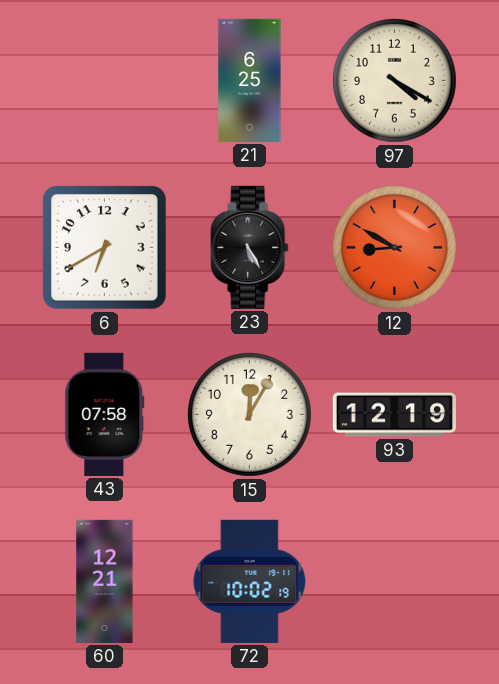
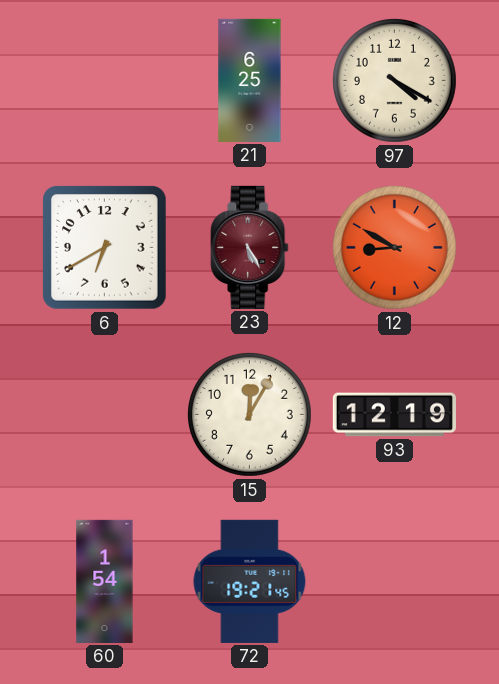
23 dial: black -> burgundy
43: 07:58 -> none
60: 12:21 -> 1:54
72: 10:02 -> 19:21
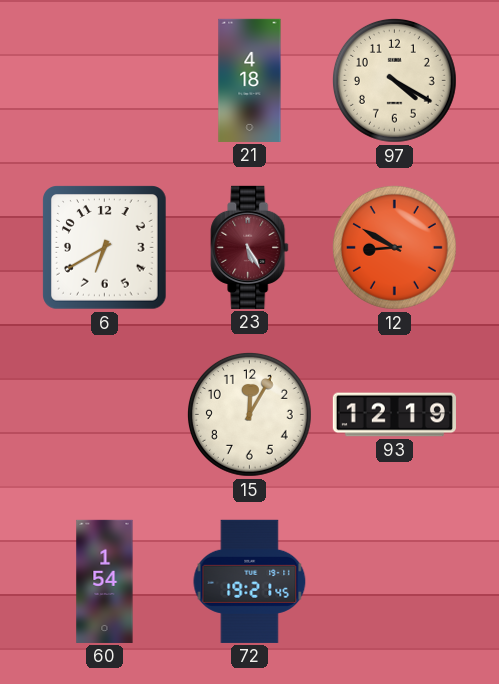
21: 6:25 -> 4:18
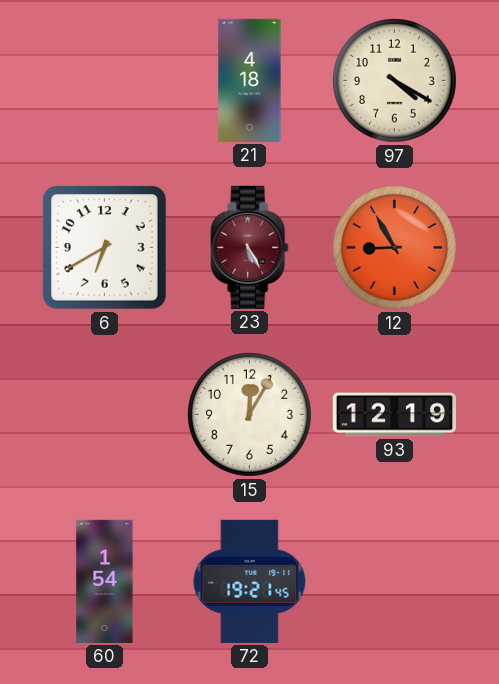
12: 8:50 -> 8:55
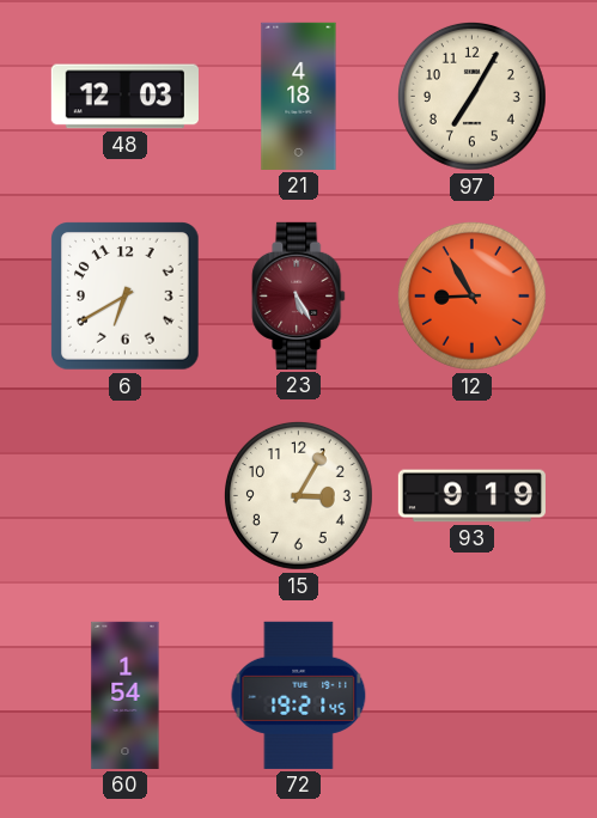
48: none -> 12:03
97: 4:20 -> 7:05
15: 12:05 -> 3:05
93: 12:19 -> 9:19
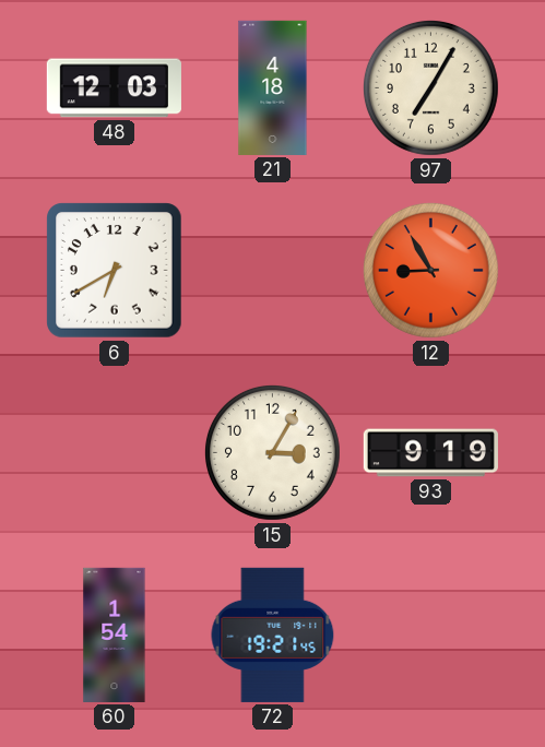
23: 5:25 -> none
